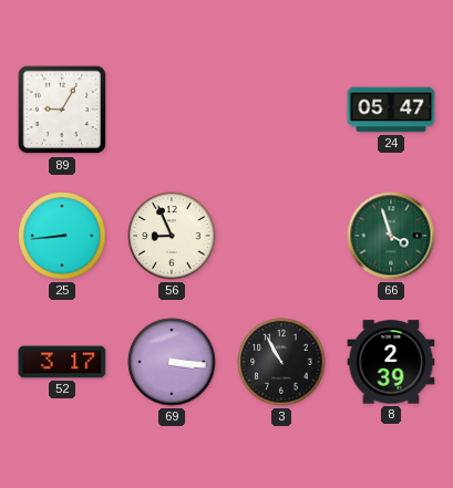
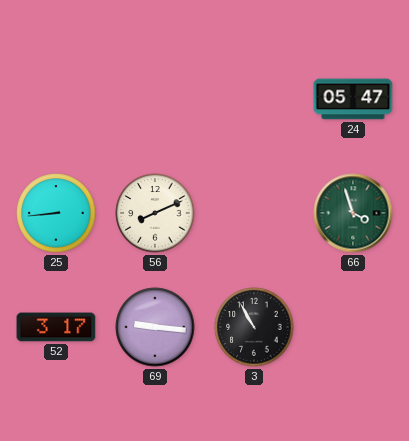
89: 9:05 -> none
56: 8:56 -> 8:11
69: 3:16 -> 9:16
8: 2:39 -> none
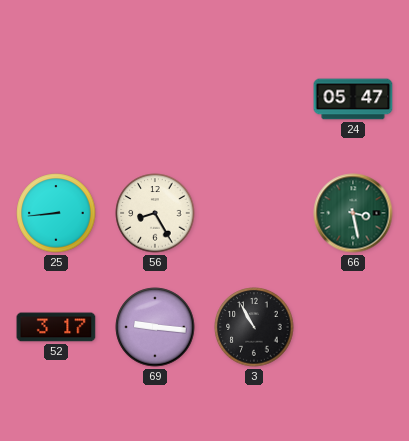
56: 8:11 -> 8:25
66: 3:57 -> 3:28
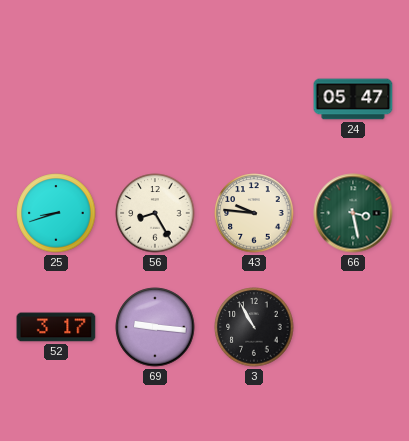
25: 8:44 -> 8:42
43: none -> 9:46
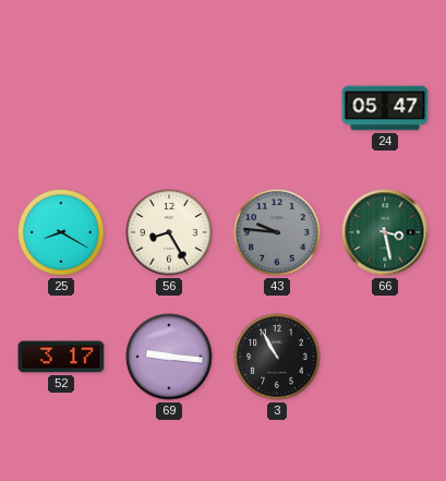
25: 8:42 -> 8:20
43 dial: cream -> grey
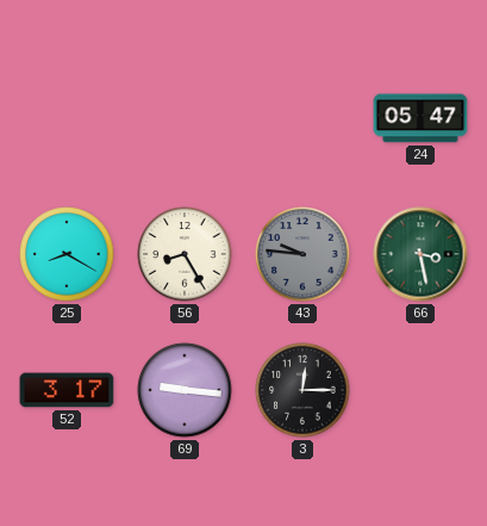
3: 10:55 -> 12:15
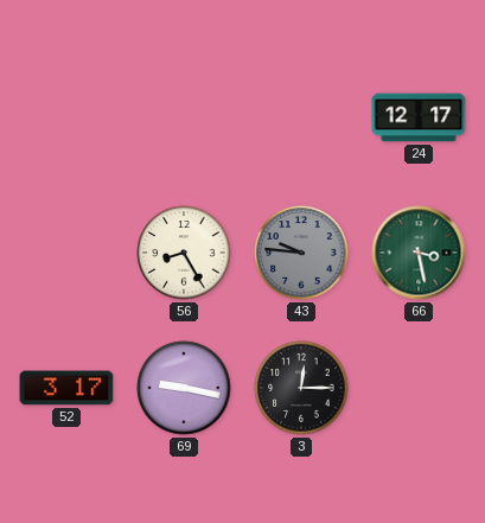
24: 05:47 -> 12:17
25: 8:20 -> none
69: 9:16 -> 9:17
